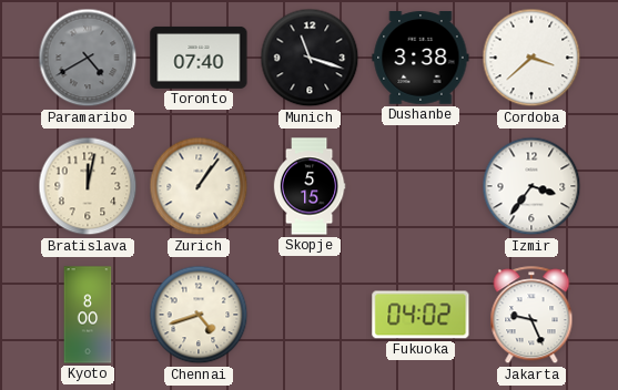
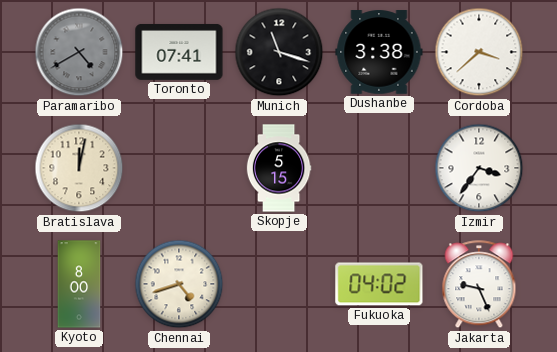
Toronto: 07:40 -> 07:41
Zurich: 1:06 -> none
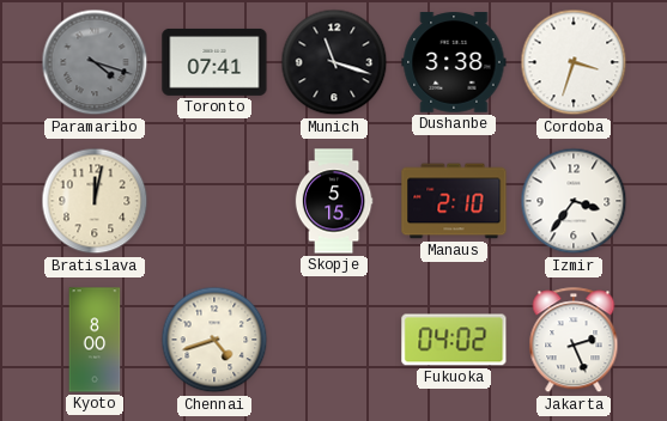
Paramaribo: 4:40 -> 4:18
Cordoba: 3:38 -> 3:33
Manaus: none -> 2:10
Jakarta: 9:26 -> 2:26
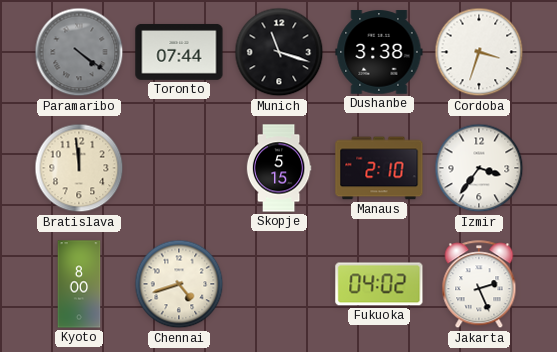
Paramaribo: 4:18 -> 4:21
Toronto: 07:41 -> 07:44
Bratislava: 12:02 -> 11:59
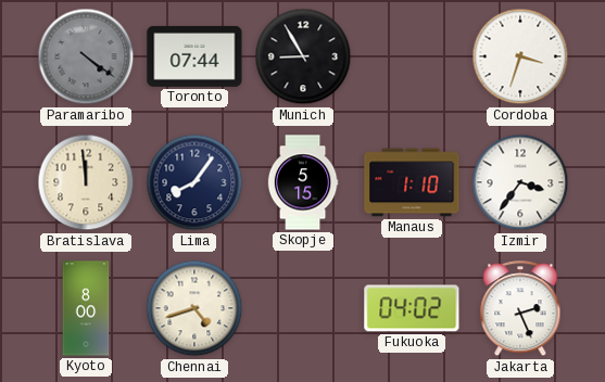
Munich: 11:18 -> 8:55
Dushanbe: 3:38 -> none
Lima: none -> 8:06
Manaus: 2:10 -> 1:10
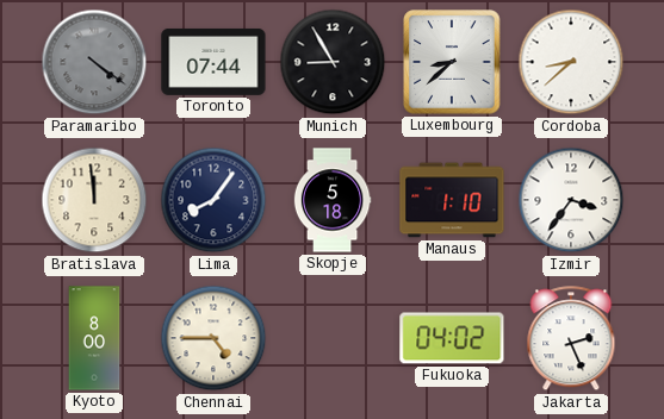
Luxembourg: none -> 8:38
Cordoba: 3:33 -> 8:38
Skopje: 5:15 -> 5:18
Chennai: 4:42 -> 4:45
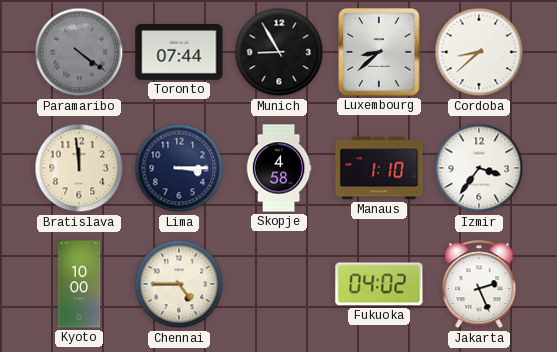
Lima: 8:06 -> 3:15
Skopje: 5:18 -> 4:58
Kyoto: 8:00 -> 10:00
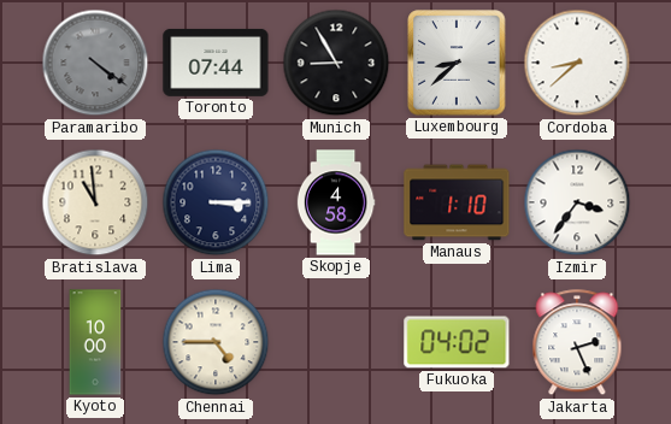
Bratislava: 11:59 -> 10:59
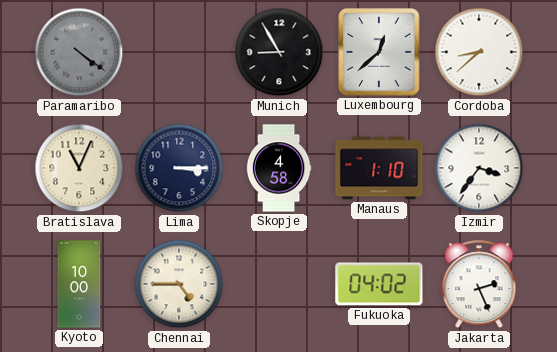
Toronto: 07:44 -> none
Luxembourg: 8:38 -> 12:38
Bratislava: 10:59 -> 11:04
